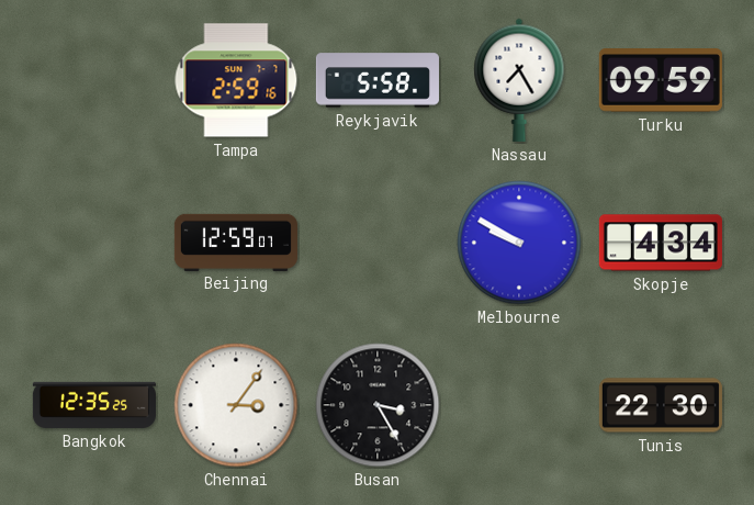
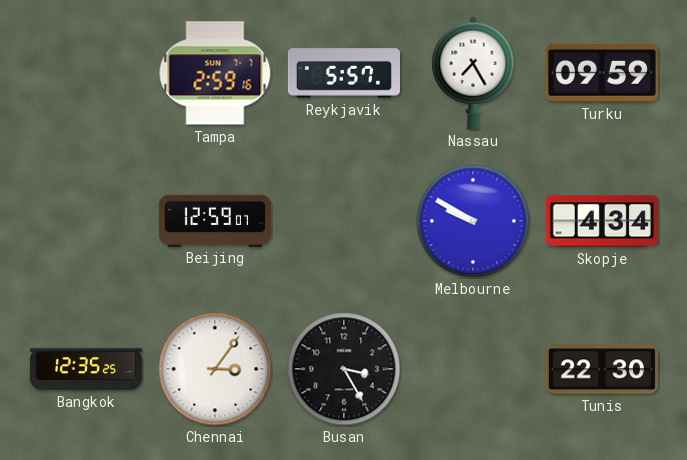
Reykjavik: 5:58 -> 5:57
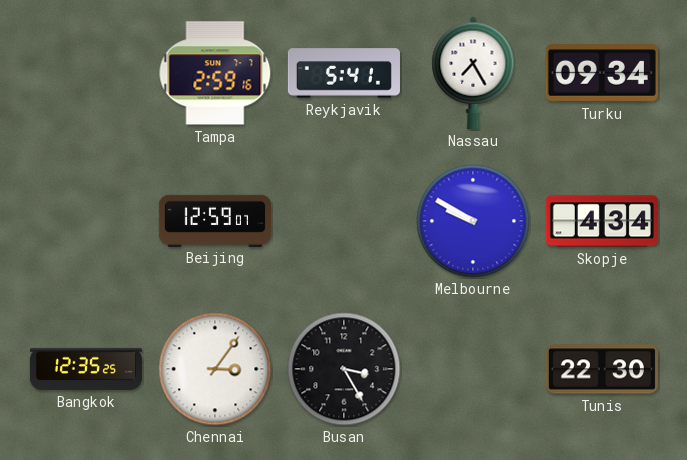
Reykjavik: 5:57 -> 5:41
Turku: 09:59 -> 09:34
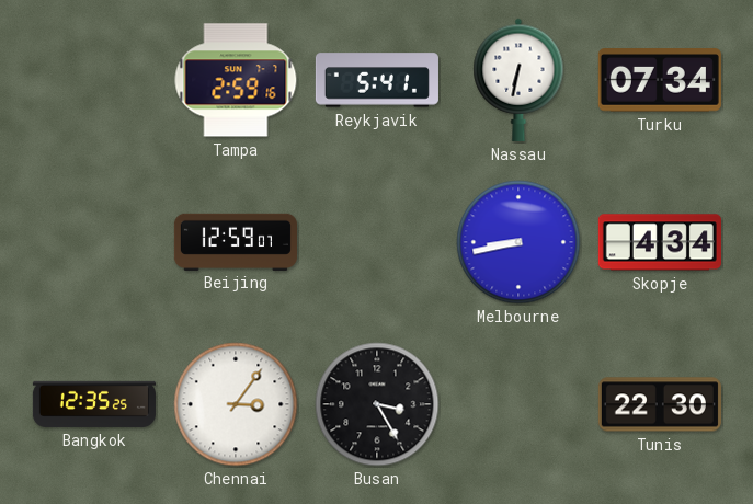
Nassau: 7:25 -> 6:32
Turku: 09:34 -> 07:34
Melbourne: 9:50 -> 8:43
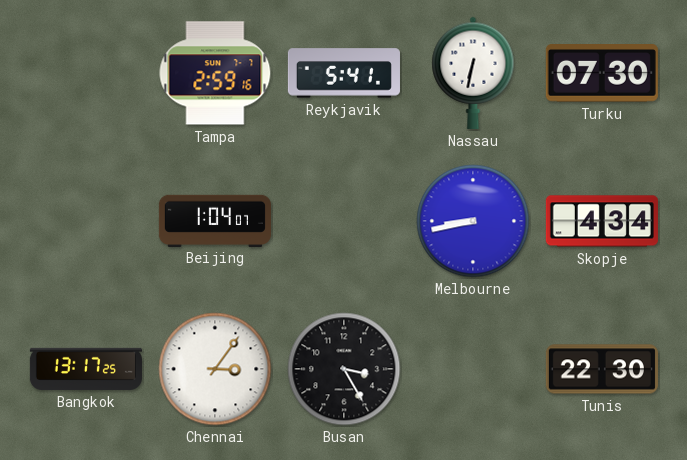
Turku: 07:34 -> 07:30
Beijing: 12:59 -> 1:04
Bangkok: 12:35 -> 13:17
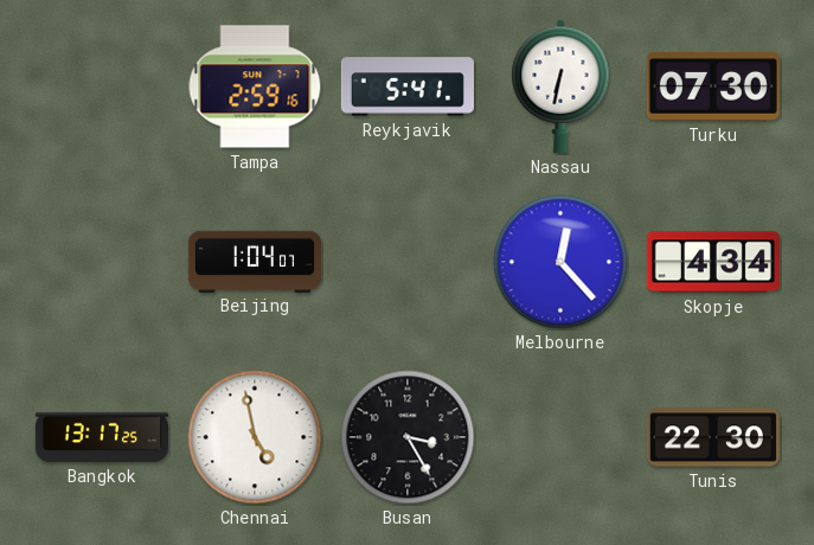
Melbourne: 8:43 -> 12:23
Chennai: 3:06 -> 4:58
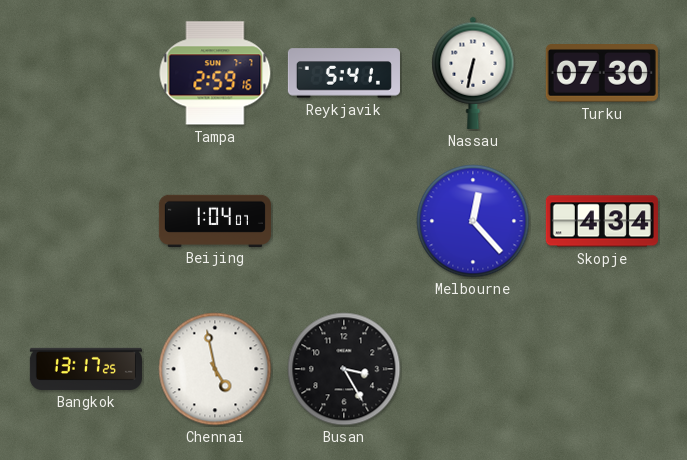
Tunis: 22:30 -> none
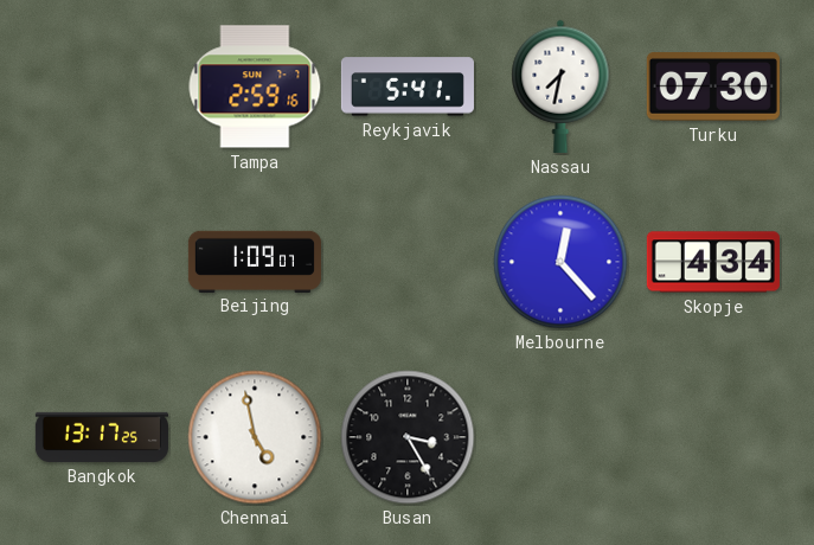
Nassau: 6:32 -> 7:32
Beijing: 1:04 -> 1:09
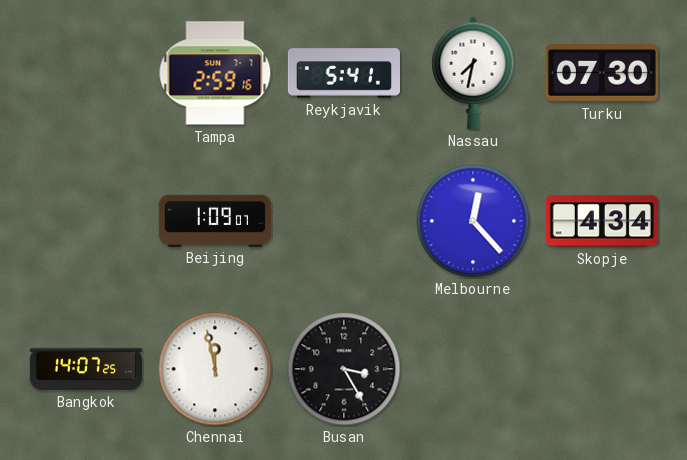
Bangkok: 13:17 -> 14:07
Chennai: 4:58 -> 11:58
